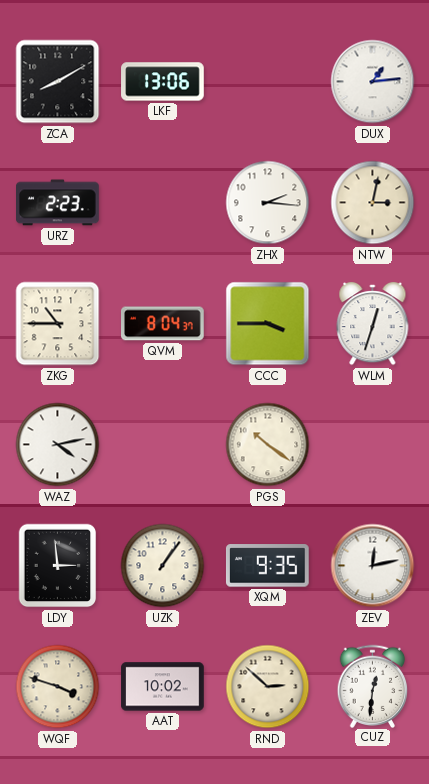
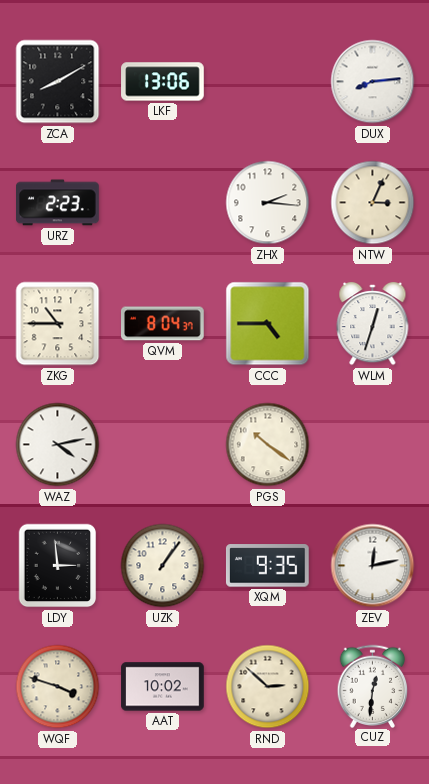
DUX: 1:14 -> 8:14
NTW: 3:02 -> 3:04
CCC: 3:45 -> 4:45
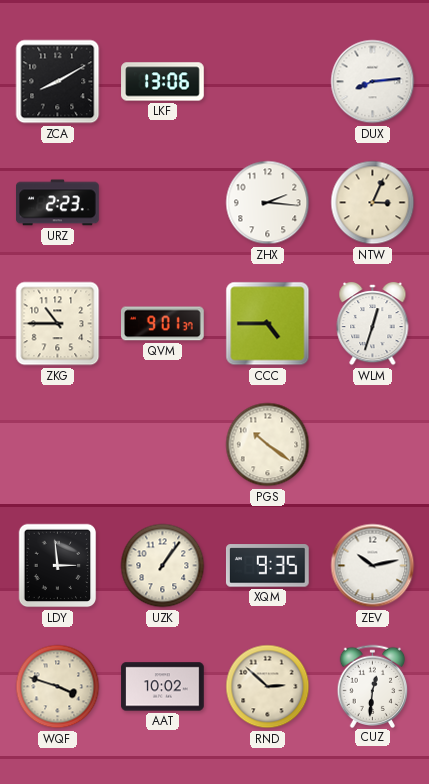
QVM: 8:04 -> 9:01
WAZ: 4:13 -> none
ZEV: 12:13 -> 10:13
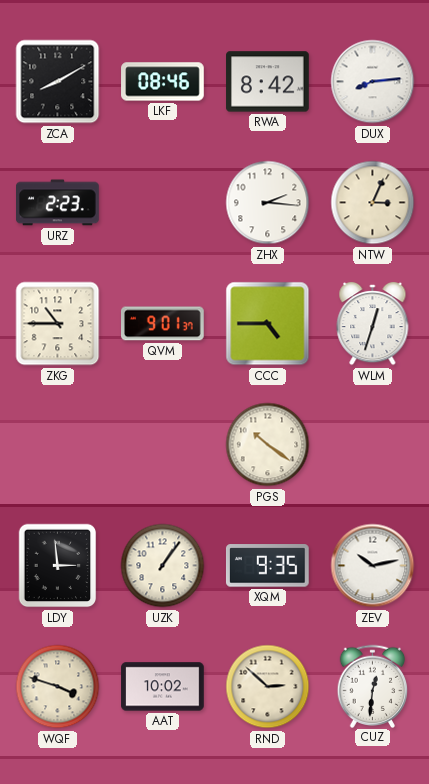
LKF: 13:06 -> 08:46
RWA: none -> 8:42
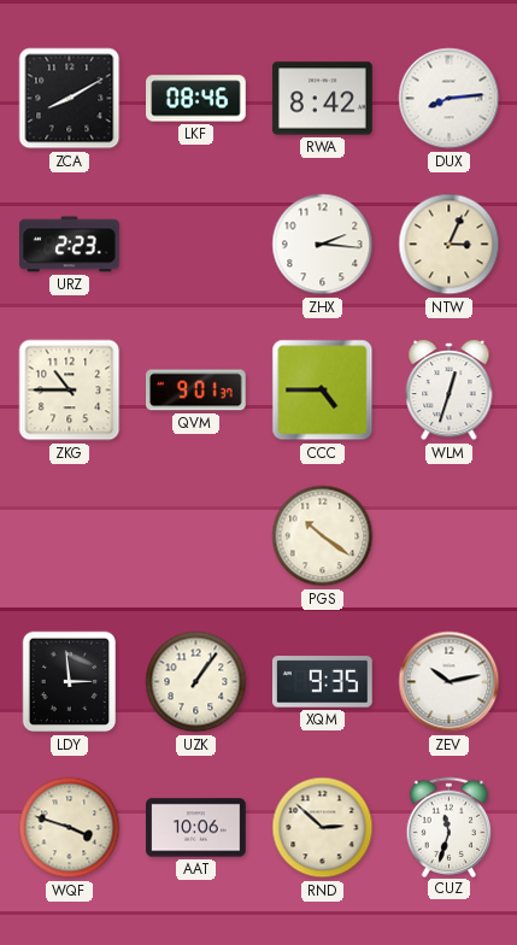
AAT: 10:02 -> 10:06
CUZ: 12:31 -> 11:33
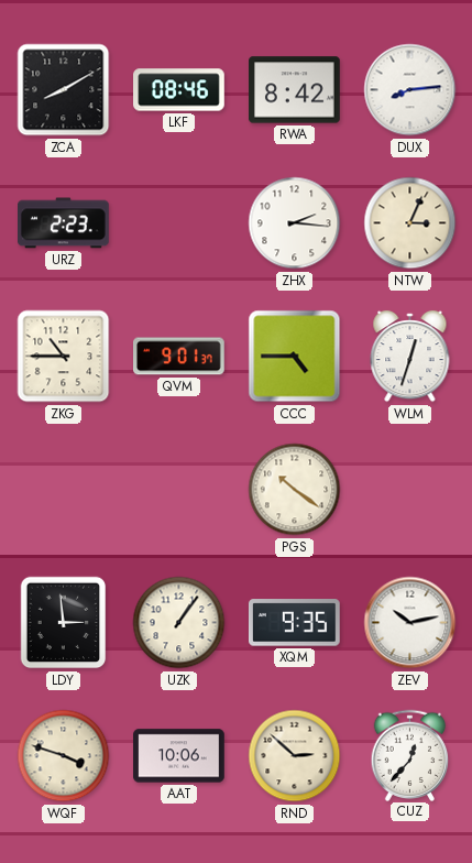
CUZ: 11:33 -> 12:37
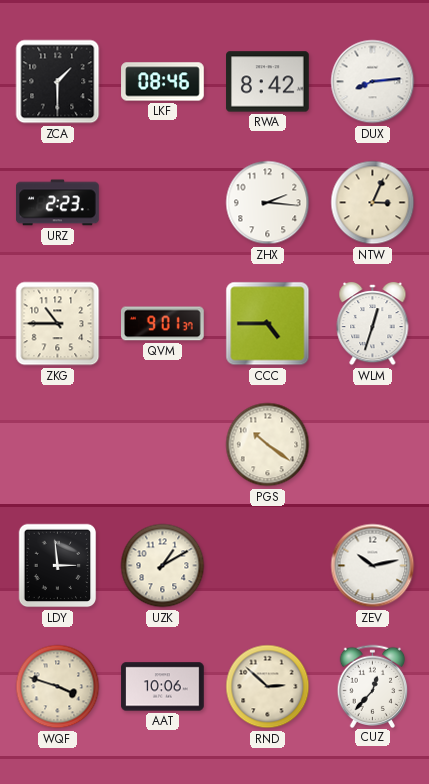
ZCA: 8:10 -> 1:30
UZK: 1:06 -> 1:10
XQM: 9:35 -> none
